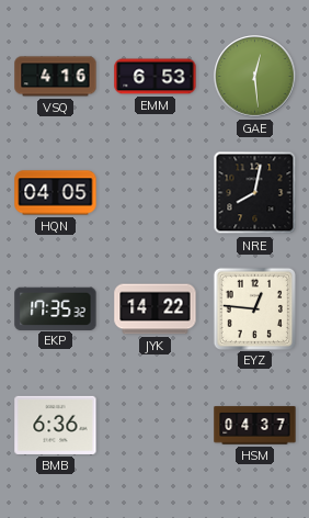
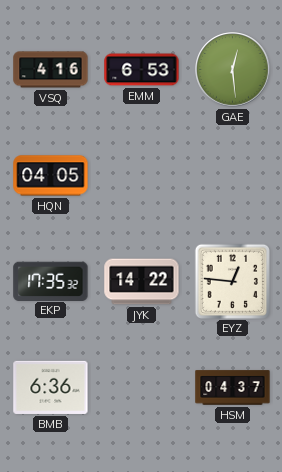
NRE: 8:02 -> none
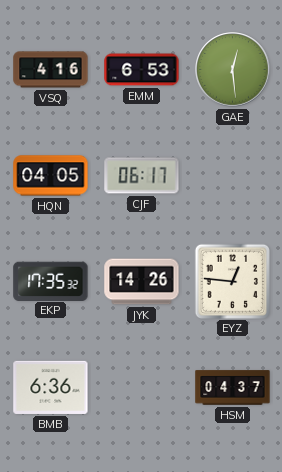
CJF: none -> 06:17
JYK: 14:22 -> 14:26
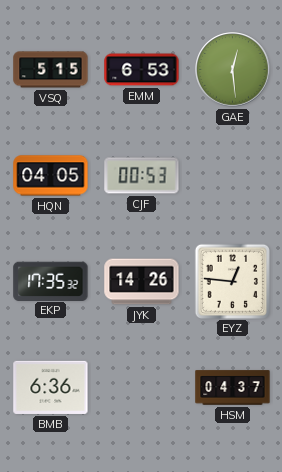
VSQ: 4:16 -> 5:15
CJF: 06:17 -> 00:53
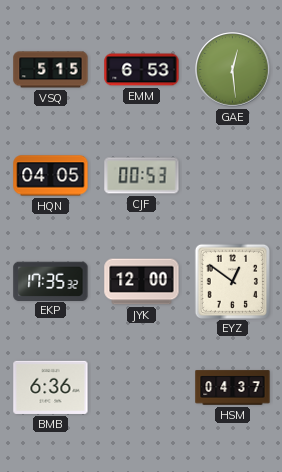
JYK: 14:26 -> 12:00
EYZ: 12:46 -> 12:51
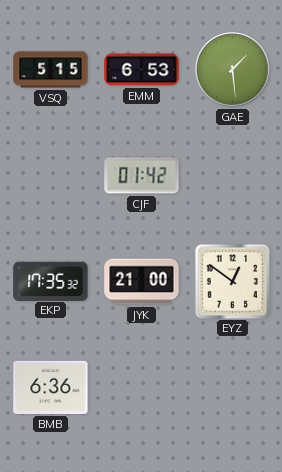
GAE: 12:29 -> 1:29
HQN: 04:05 -> none
CJF: 00:53 -> 01:42
JYK: 12:00 -> 21:00
HSM: 04:37 -> none
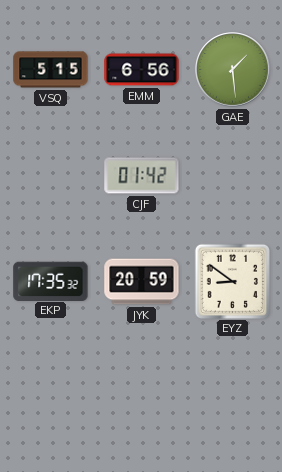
EMM: 6:53 -> 6:56
JYK: 21:00 -> 20:59
EYZ: 12:51 -> 8:51
BMB: 6:36 -> none
